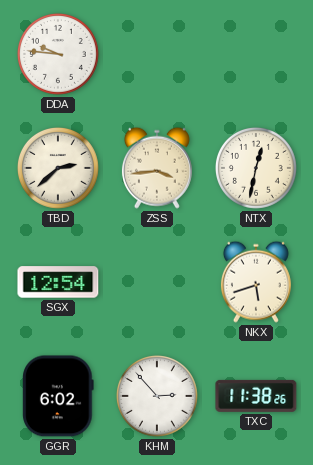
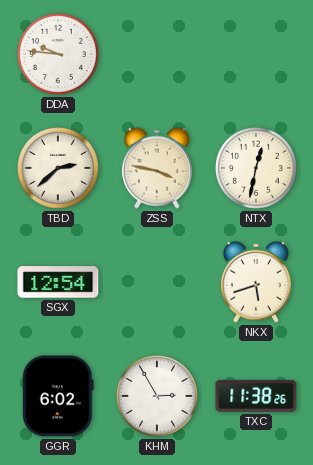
ZSS: 3:44 -> 3:47
KHM: 2:53 -> 2:55
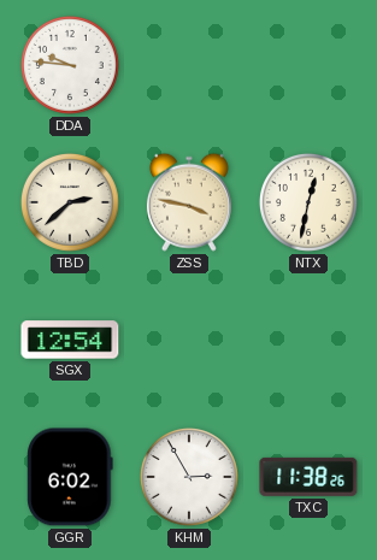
NKX: 5:42 -> none
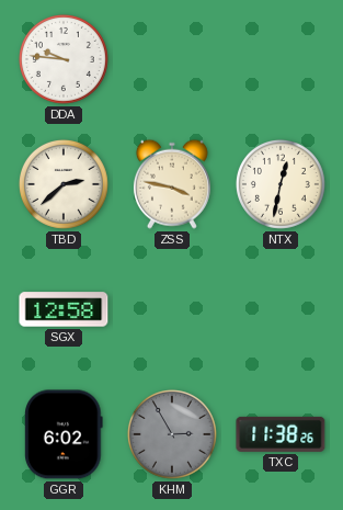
SGX: 12:54 -> 12:58
KHM dial: white -> grey
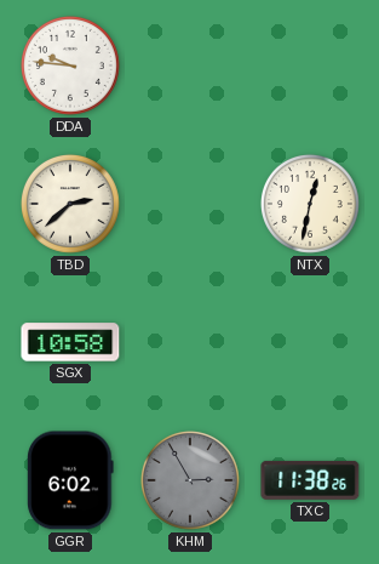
ZSS: 3:47 -> none
SGX: 12:58 -> 10:58
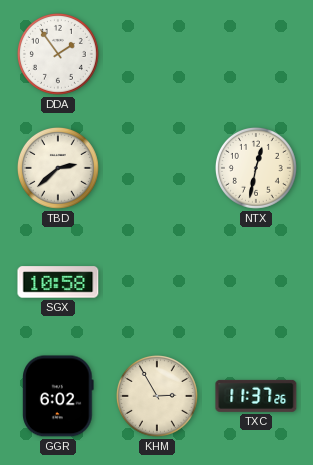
DDA: 9:46 -> 1:54
KHM dial: grey -> cream
TXC: 11:38 -> 11:37
